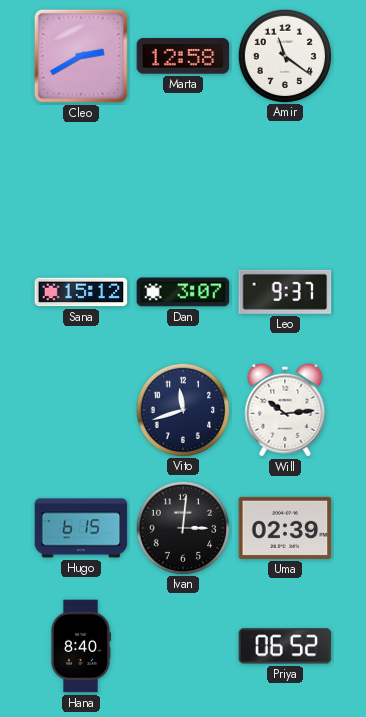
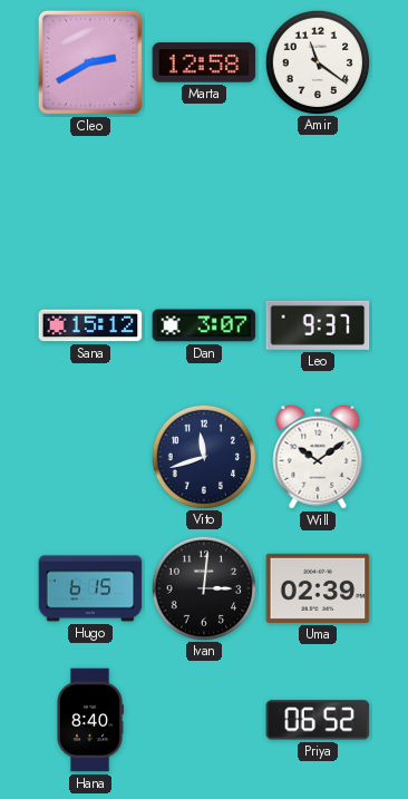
Will: 10:14 -> 10:09
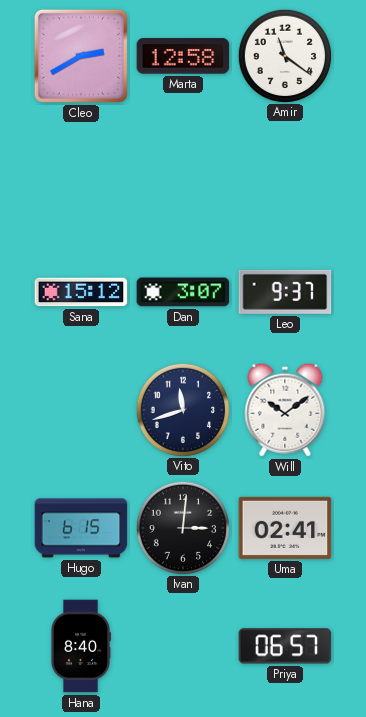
Uma: 02:39 -> 02:41
Priya: 06:52 -> 06:57
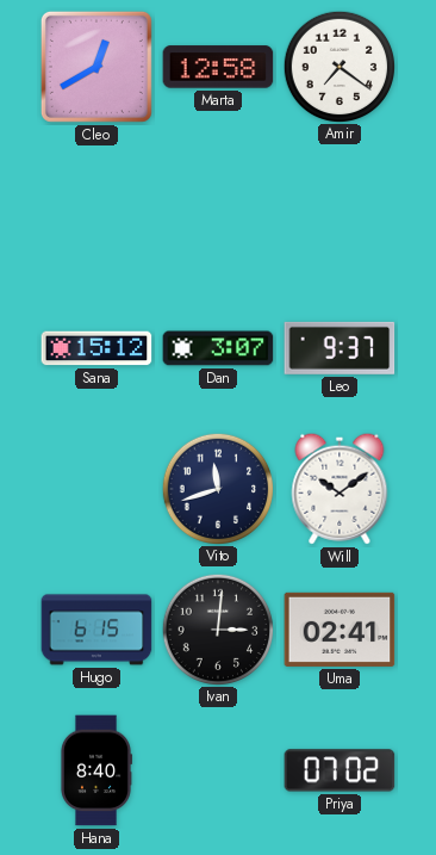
Cleo: 2:40 -> 12:40
Amir: 11:21 -> 7:21
Priya: 06:57 -> 07:02
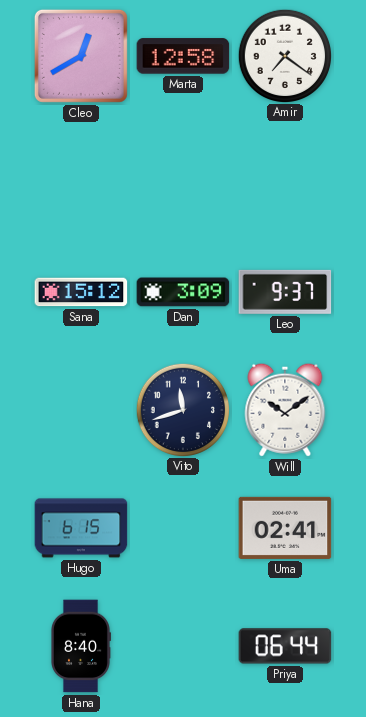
Dan: 3:07 -> 3:09
Ivan: 3:01 -> none
Priya: 07:02 -> 06:44
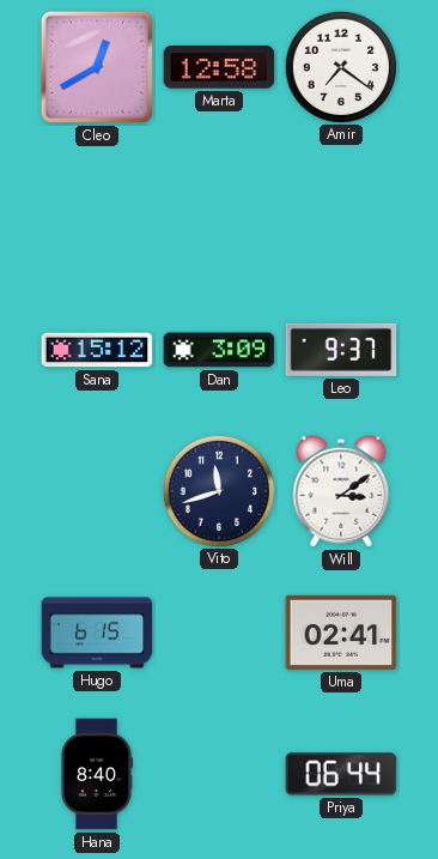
Will: 10:09 -> 3:09
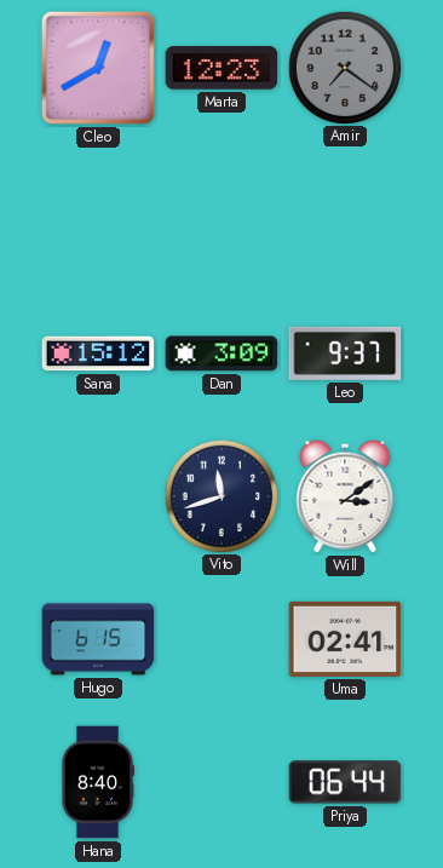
Marta: 12:58 -> 12:23
Amir dial: white -> grey
